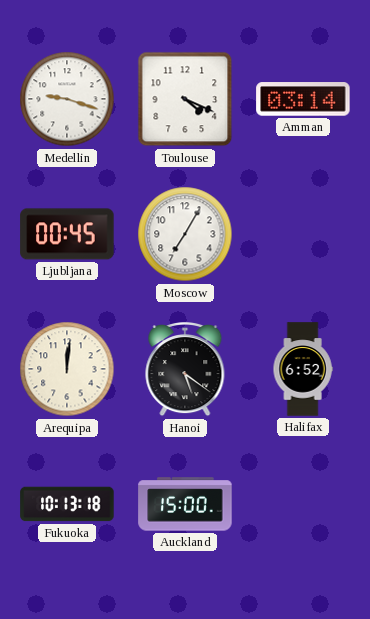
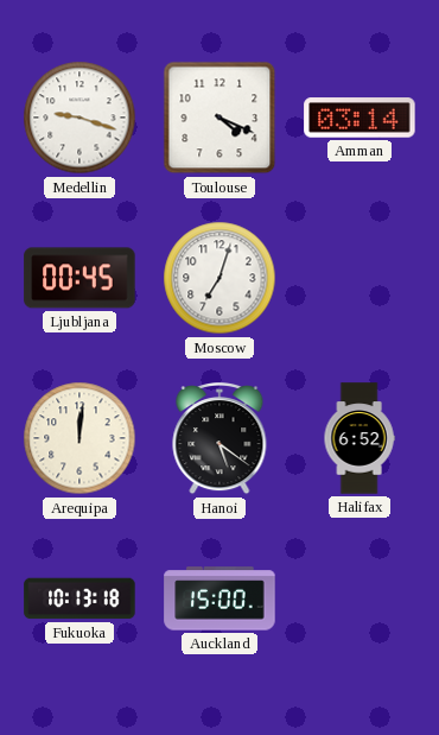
Moscow: 7:05 -> 7:03
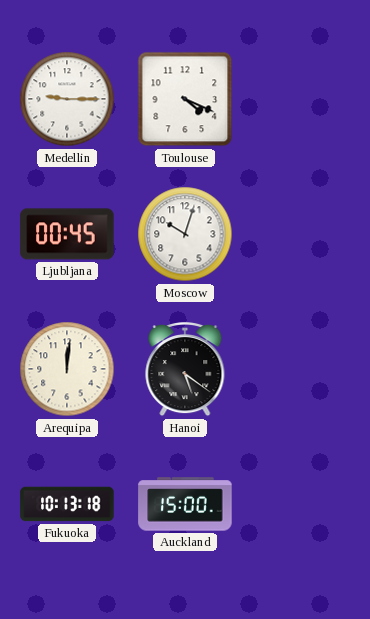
Medellin: 9:18 -> 9:15
Amman: 03:14 -> none
Moscow: 7:03 -> 10:03
Halifax: 6:52 -> none
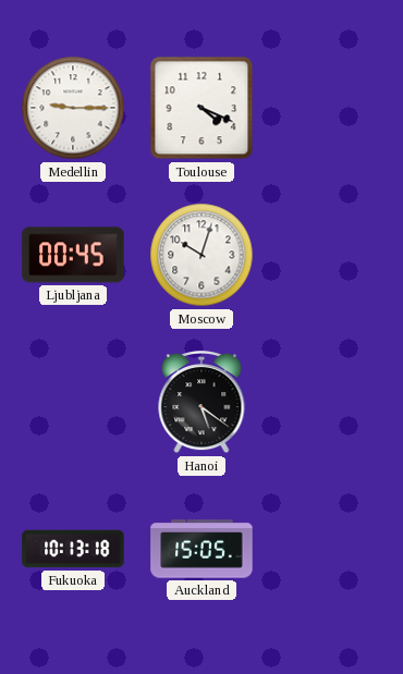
Arequipa: 12:01 -> none
Auckland: 15:00 -> 15:05
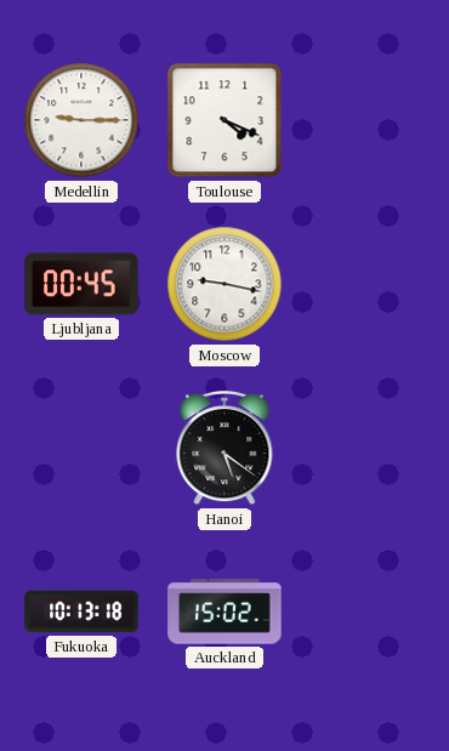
Moscow: 10:03 -> 9:17
Auckland: 15:05 -> 15:02
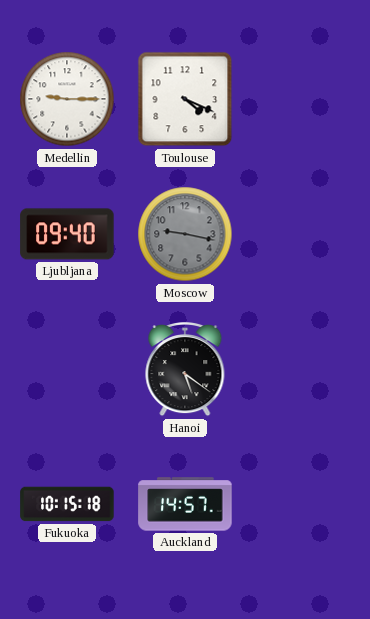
Ljubljana: 00:45 -> 09:40
Moscow dial: white -> grey
Fukuoka: 10:13 -> 10:15
Auckland: 15:02 -> 14:57
